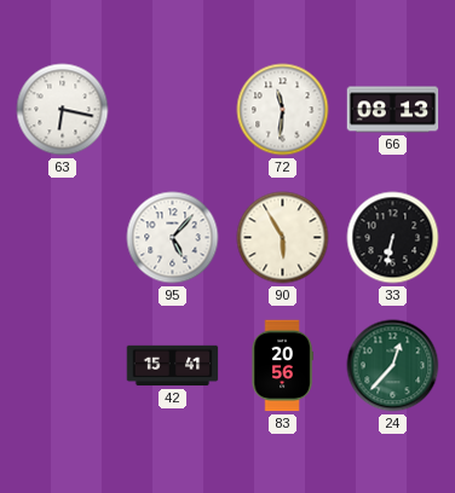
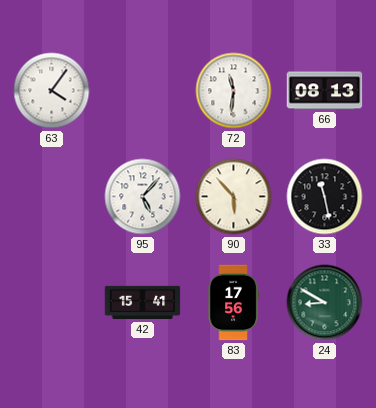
63: 6:17 -> 4:06
90: 5:55 -> 5:53
33: 6:32 -> 11:28
83: 20:56 -> 17:56
24: 12:37 -> 8:50
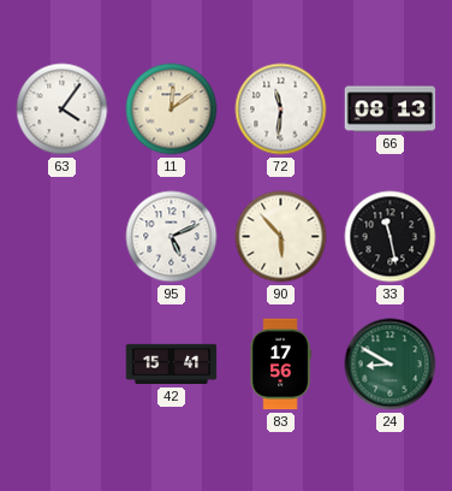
11: none -> 12:09
95: 5:07 -> 5:11
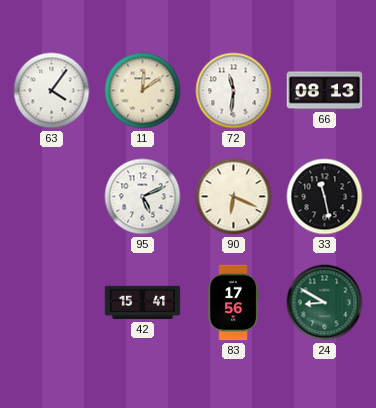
90: 5:53 -> 6:19
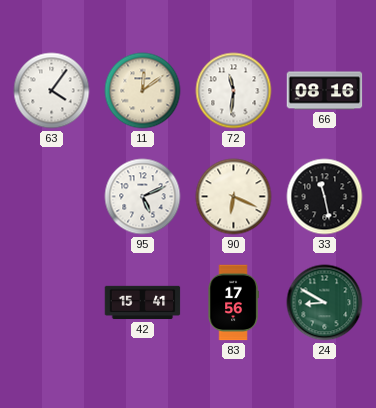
66: 08:13 -> 08:16
